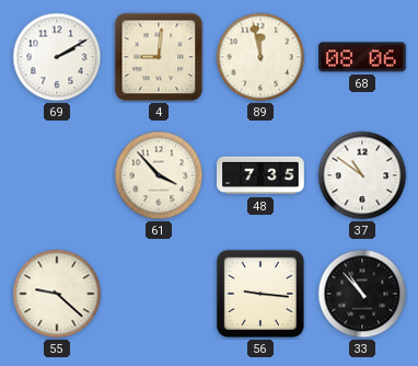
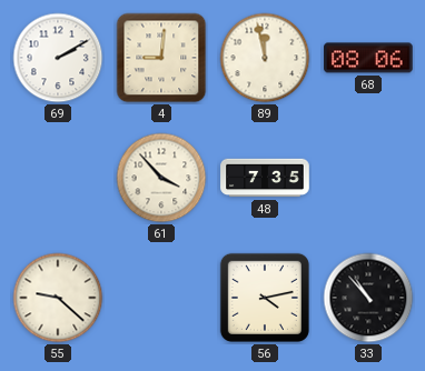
37: 10:51 -> none
56: 9:16 -> 4:13
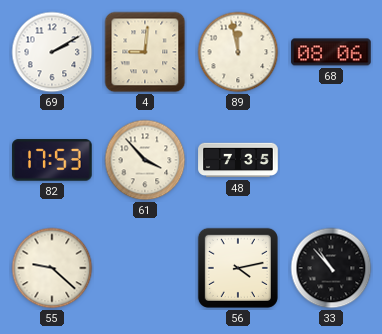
82: none -> 17:53
